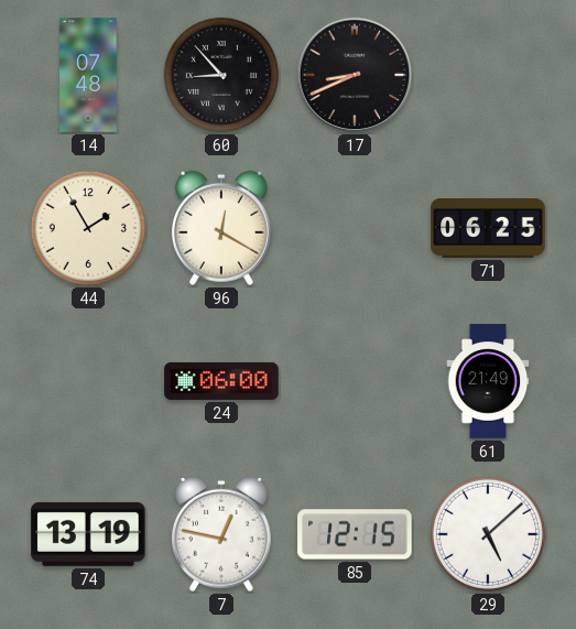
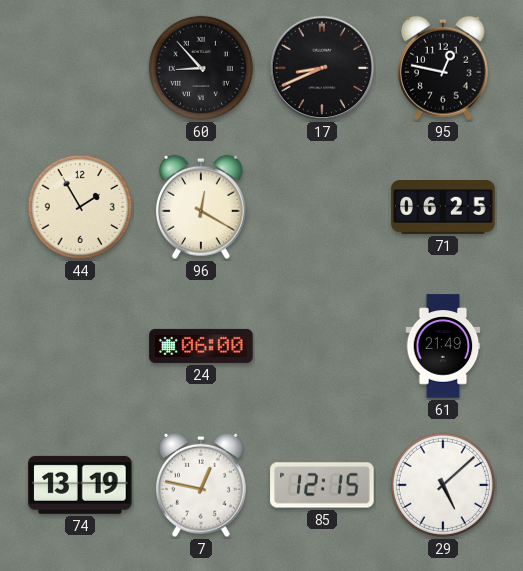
14: 07:48 -> none
95: none -> 12:47
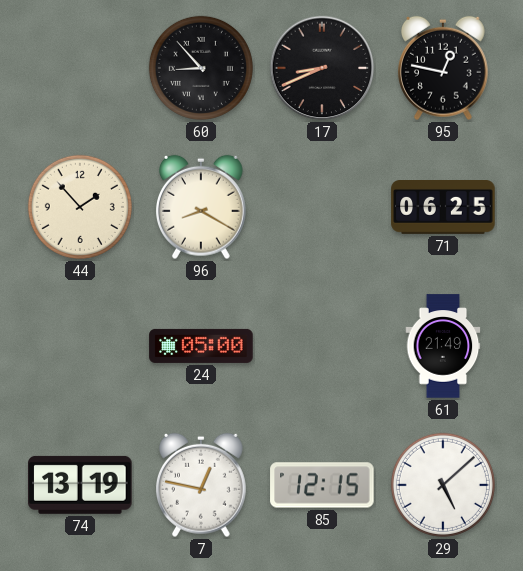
44: 1:55 -> 1:53
96: 12:20 -> 8:20
24: 06:00 -> 05:00
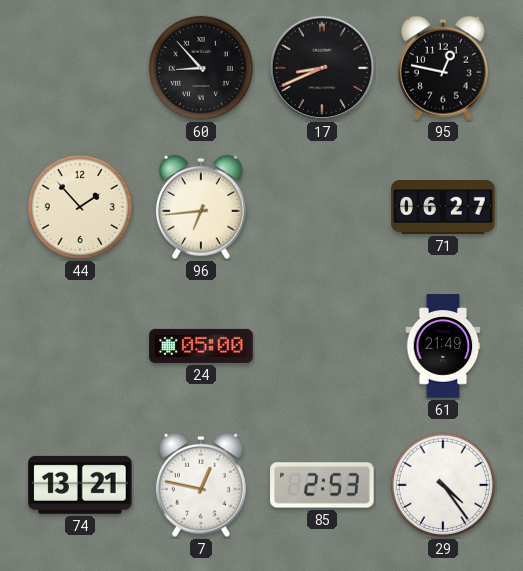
96: 8:20 -> 6:44
71: 06:25 -> 06:27
74: 13:19 -> 13:21
85: 12:15 -> 2:53
29: 5:08 -> 4:24
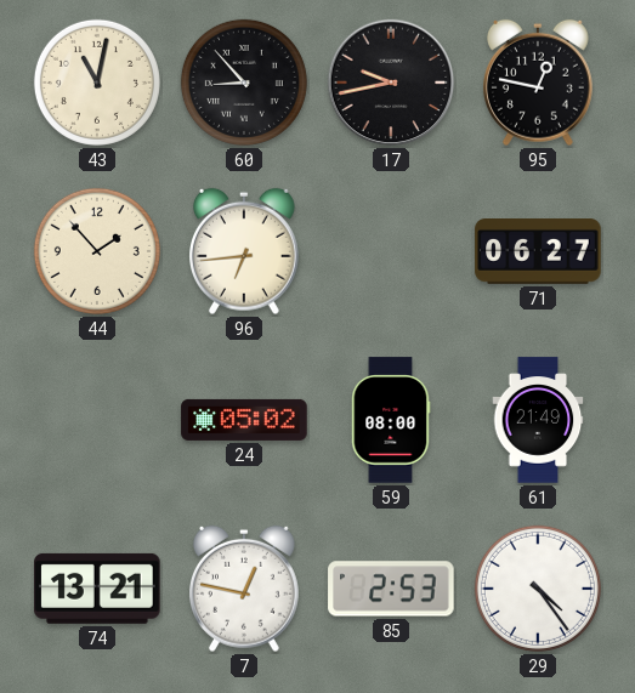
43: none -> 11:02
17: 8:41 -> 9:43
24: 05:00 -> 05:02
59: none -> 08:00
